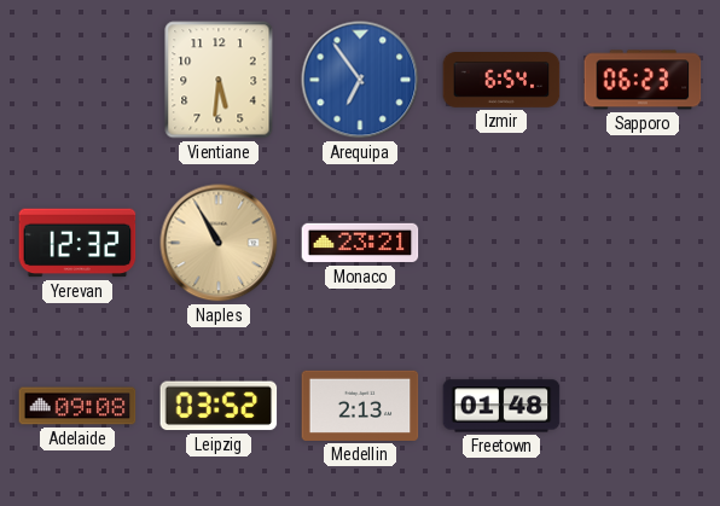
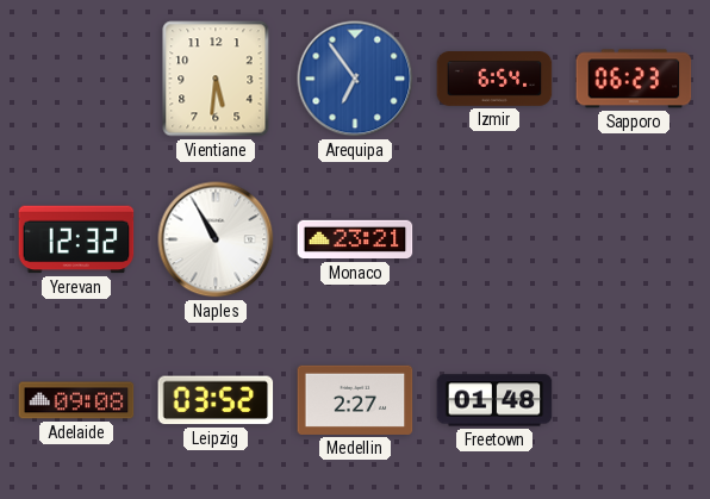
Naples dial: champagne -> white
Medellin: 2:13 -> 2:27
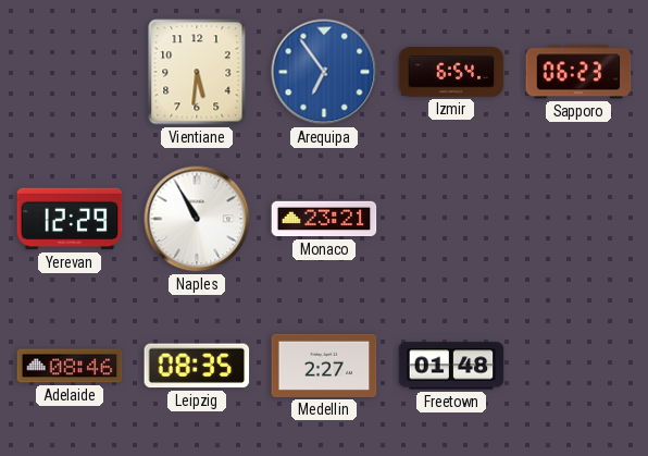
Yerevan: 12:32 -> 12:29
Adelaide: 09:08 -> 08:46
Leipzig: 03:52 -> 08:35
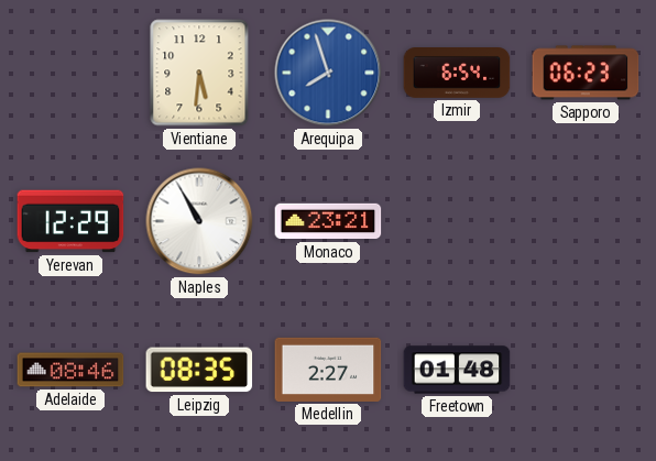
Arequipa: 6:54 -> 7:57
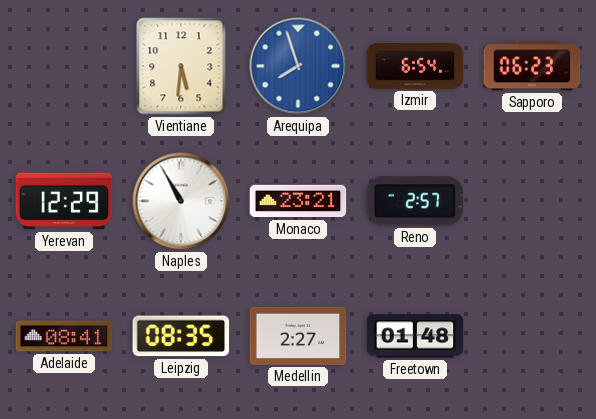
Reno: none -> 2:57
Adelaide: 08:46 -> 08:41
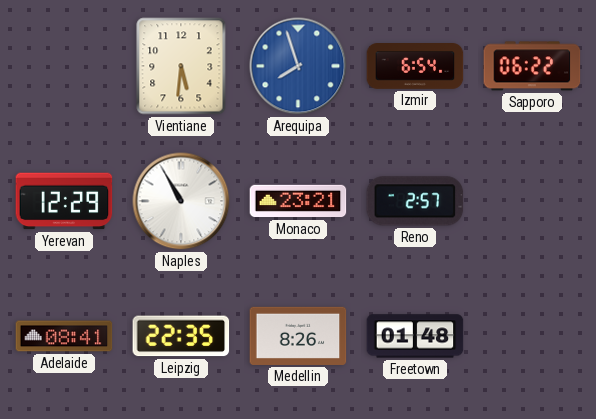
Sapporo: 06:23 -> 06:22
Leipzig: 08:35 -> 22:35
Medellin: 2:27 -> 8:26
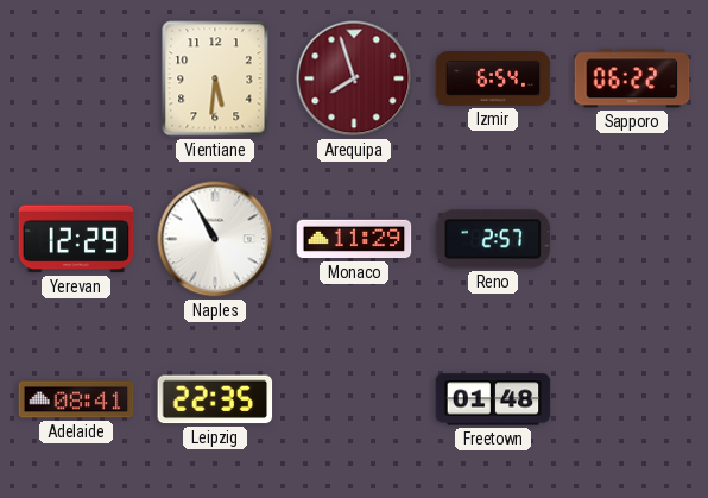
Arequipa dial: blue -> burgundy
Monaco: 23:21 -> 11:29
Medellin: 8:26 -> none
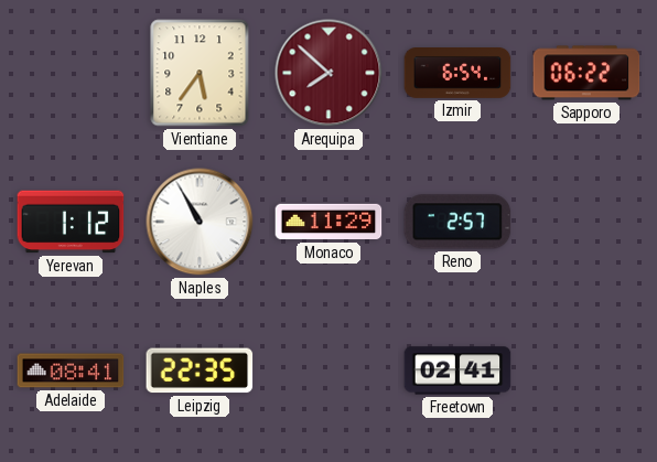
Vientiane: 5:31 -> 5:36
Arequipa: 7:57 -> 7:52
Yerevan: 12:29 -> 1:12
Freetown: 01:48 -> 02:41
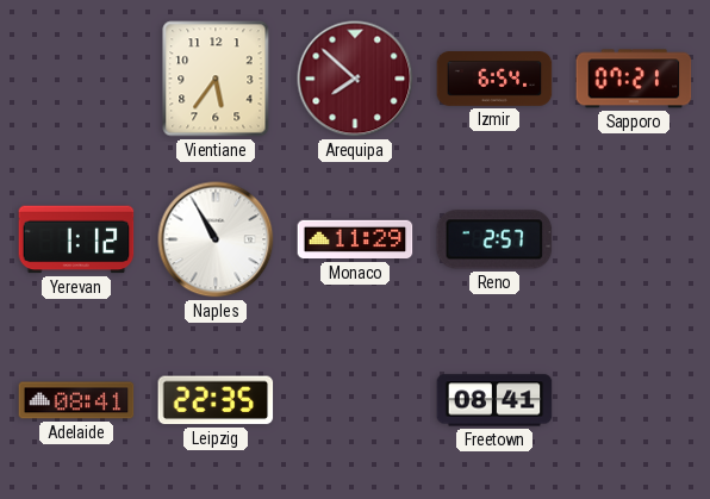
Sapporo: 06:22 -> 07:21
Freetown: 02:41 -> 08:41
